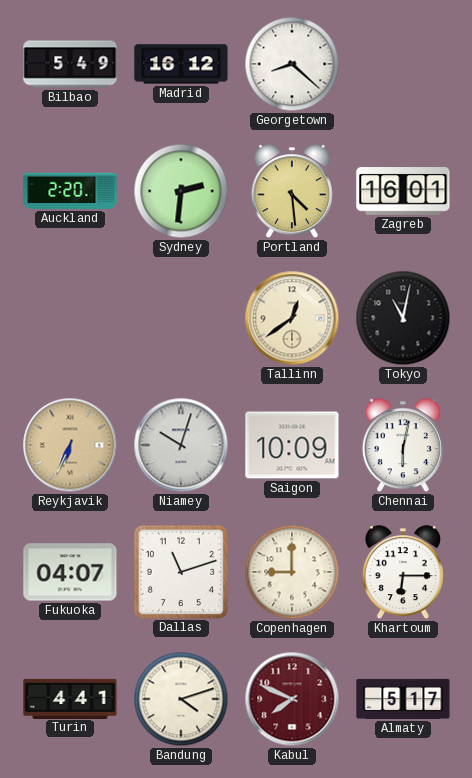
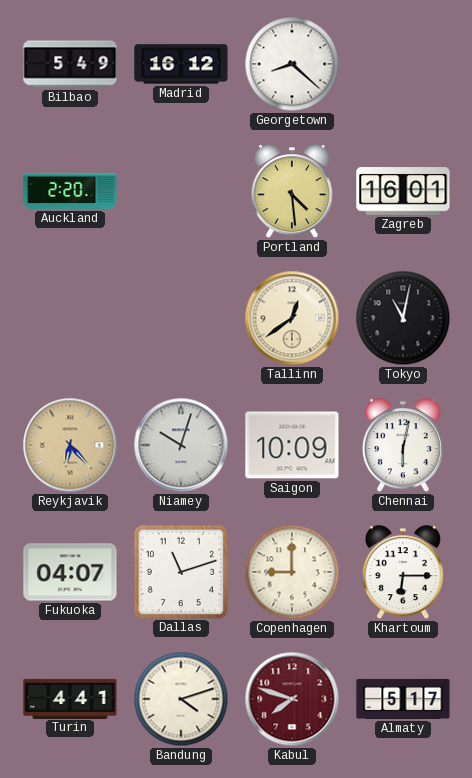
Sydney: 2:31 -> none
Reykjavik: 6:34 -> 6:23
Kabul: 7:49 -> 7:48
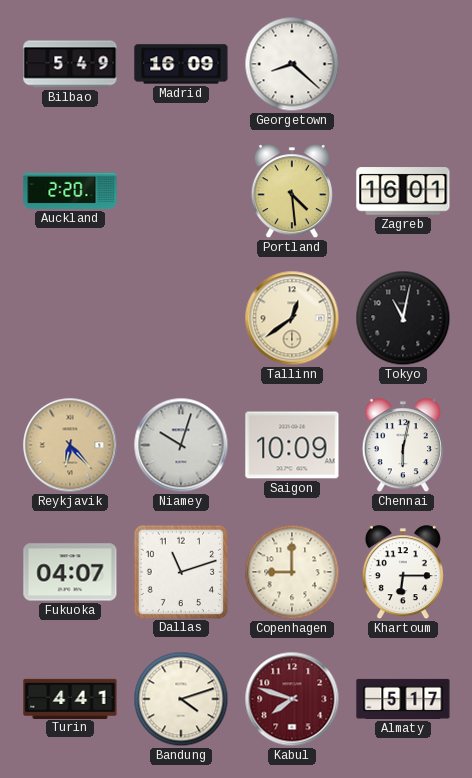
Madrid: 16:12 -> 16:09
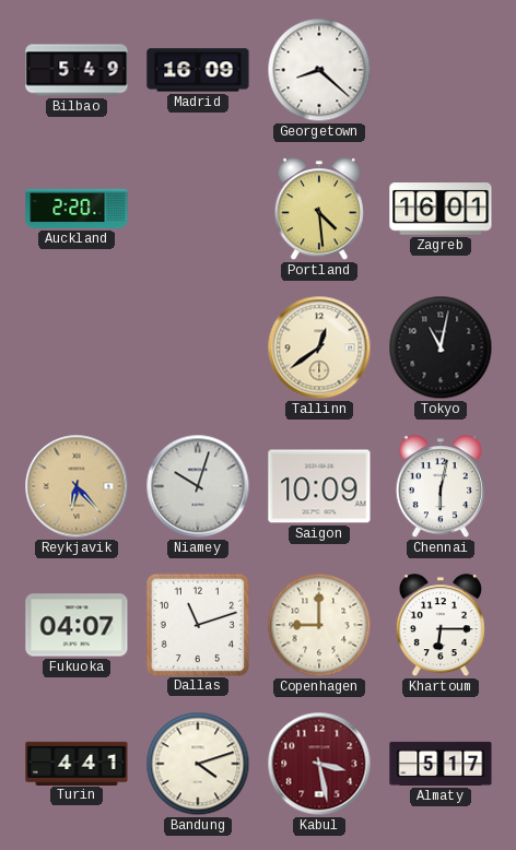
Kabul: 7:48 -> 3:28
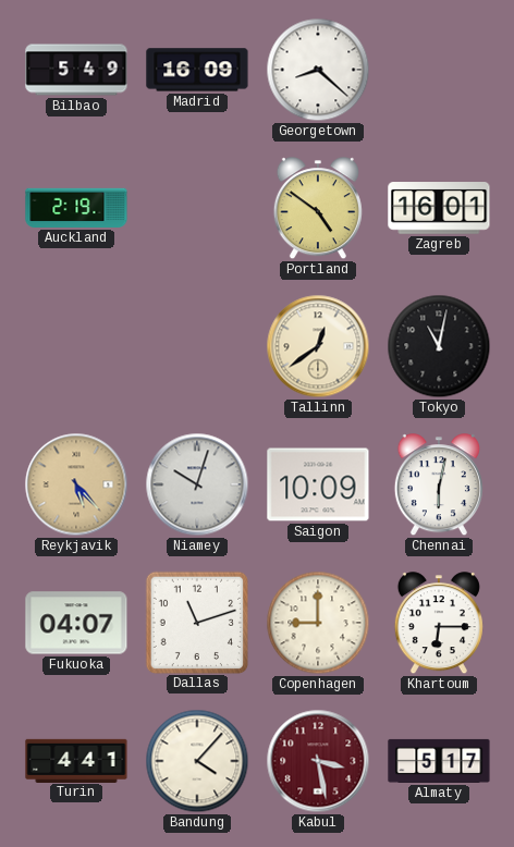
Auckland: 2:20 -> 2:19
Portland: 4:29 -> 4:51
Reykjavik: 6:23 -> 5:23
Bandung: 4:12 -> 4:07
